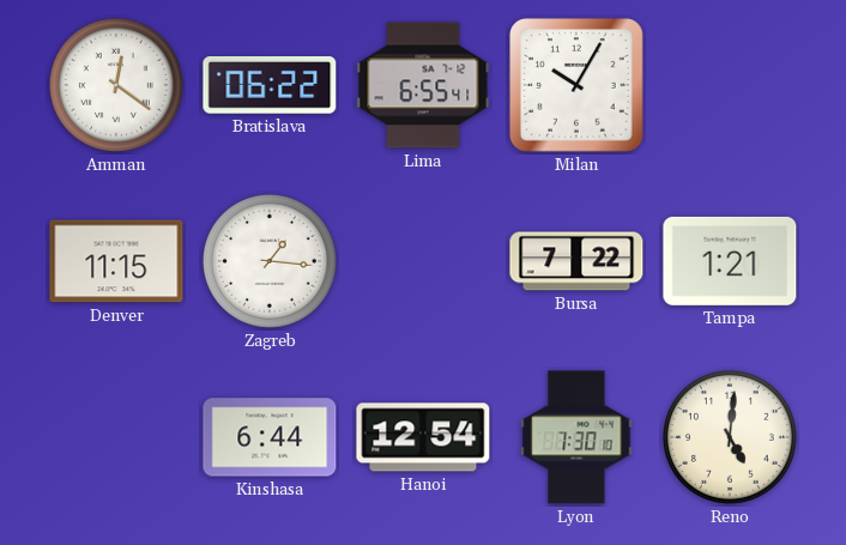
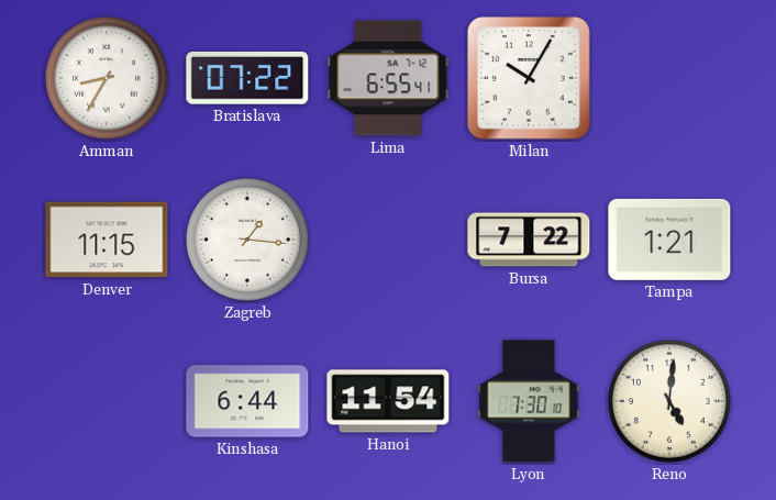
Amman: 12:21 -> 8:35
Bratislava: 06:22 -> 07:22
Hanoi: 12:54 -> 11:54
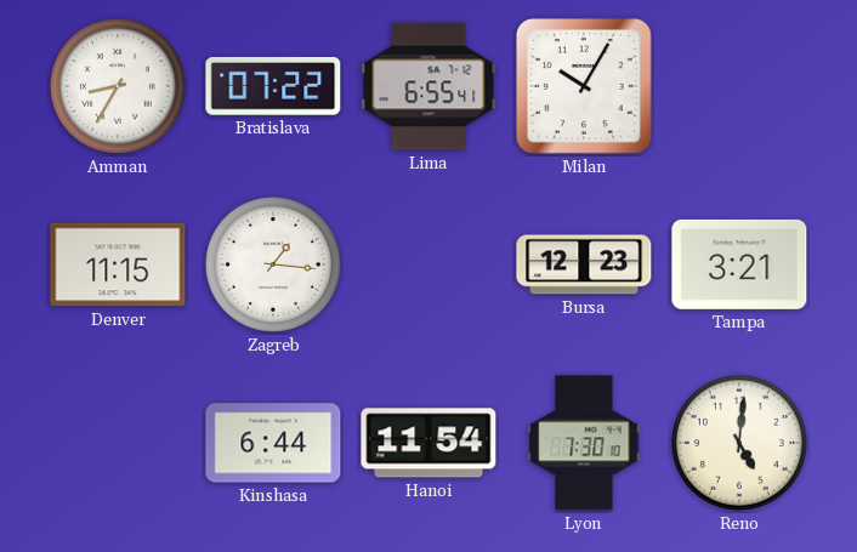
Bursa: 7:22 -> 12:23
Tampa: 1:21 -> 3:21
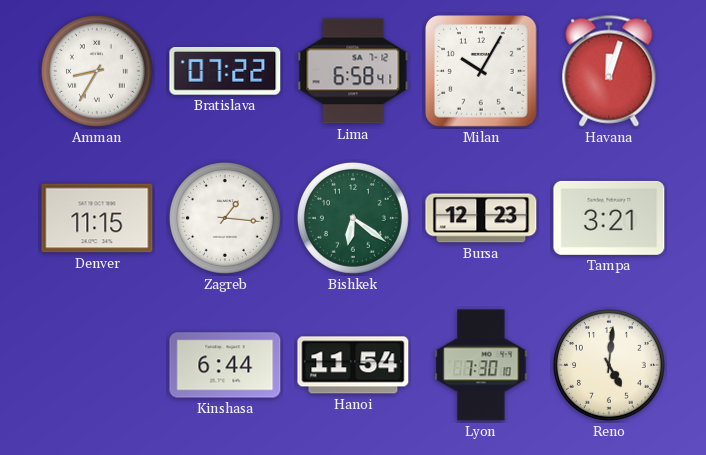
Lima: 6:55 -> 6:58
Havana: none -> 12:03
Bishkek: none -> 6:21
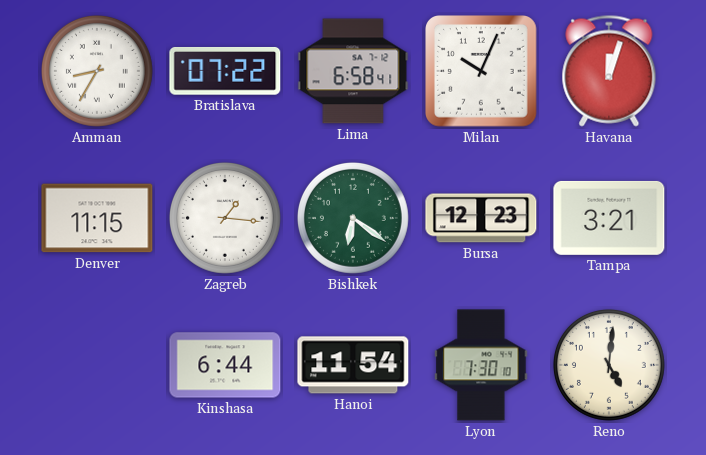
Milan: 10:05 -> 10:04
